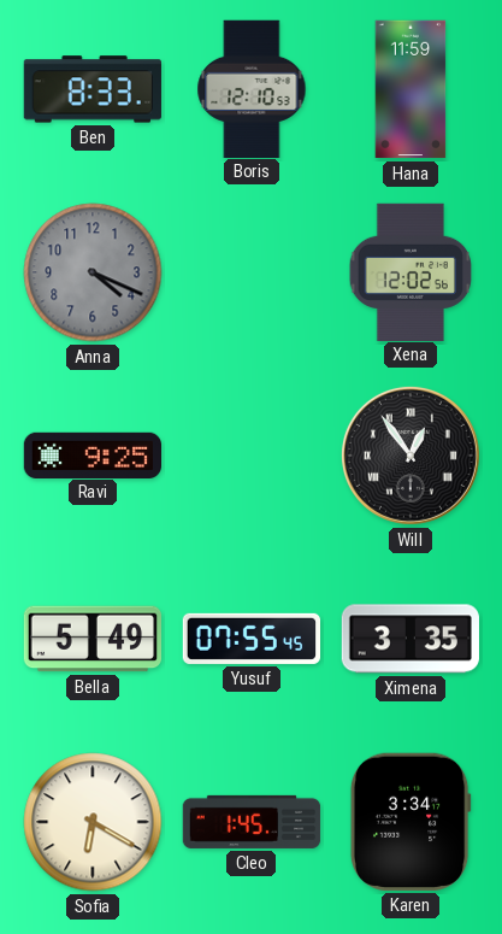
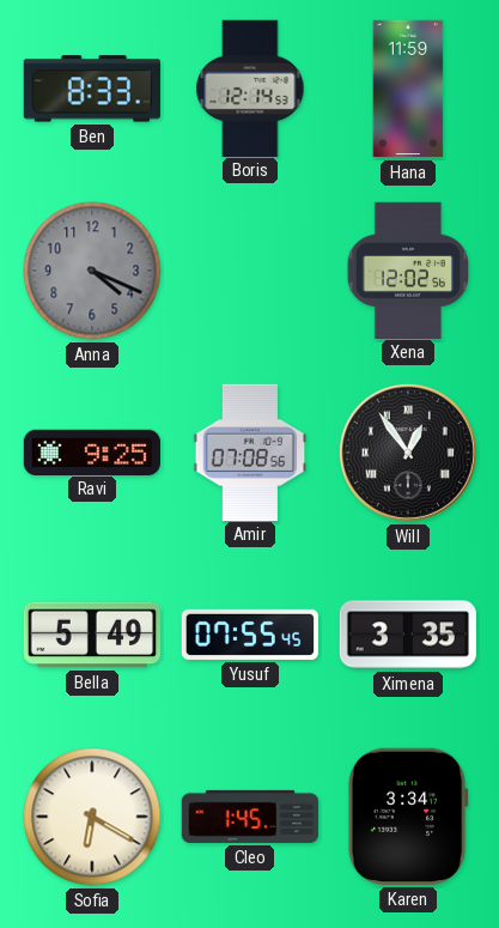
Boris: 12:10 -> 12:14
Amir: none -> 07:08
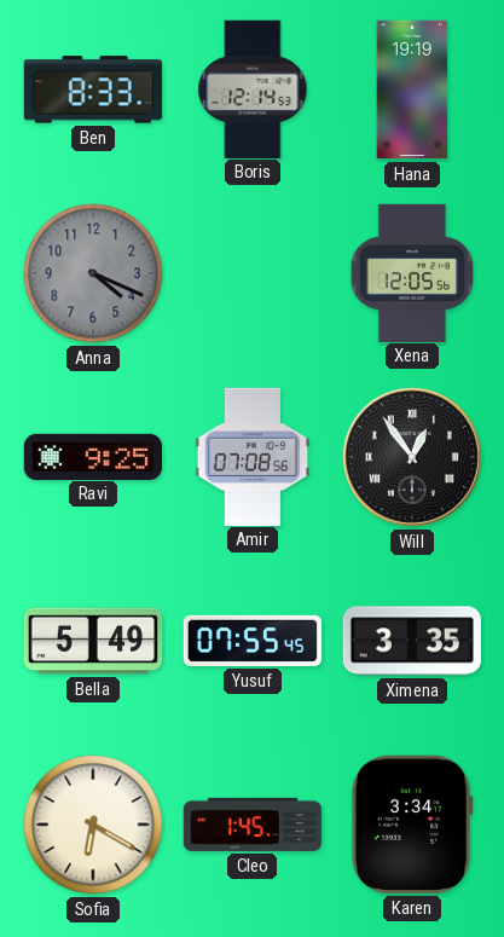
Hana: 11:59 -> 19:19
Xena: 12:02 -> 12:05
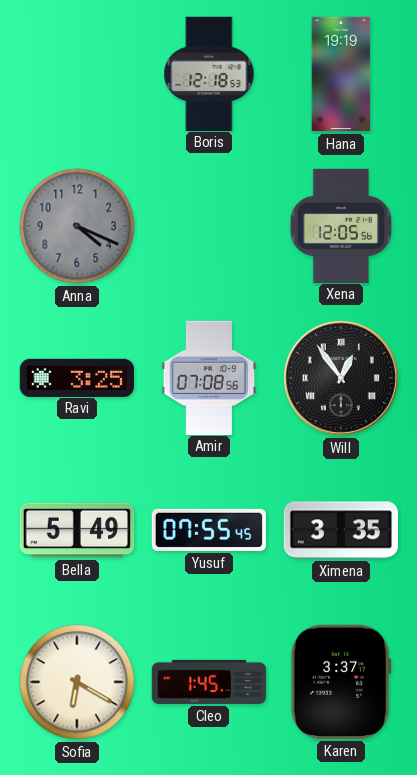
Ben: 8:33 -> none
Boris: 12:14 -> 12:18
Ravi: 9:25 -> 3:25
Karen: 3:34 -> 3:37
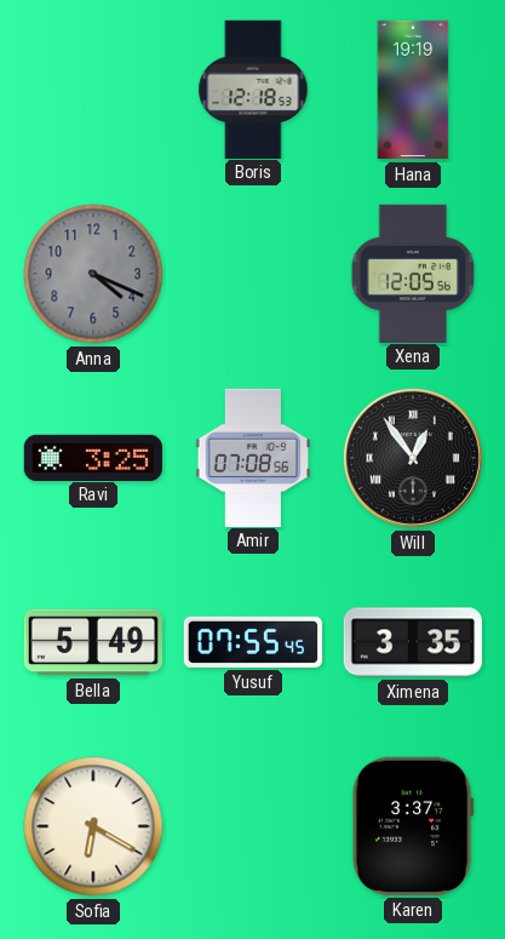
Cleo: 1:45 -> none
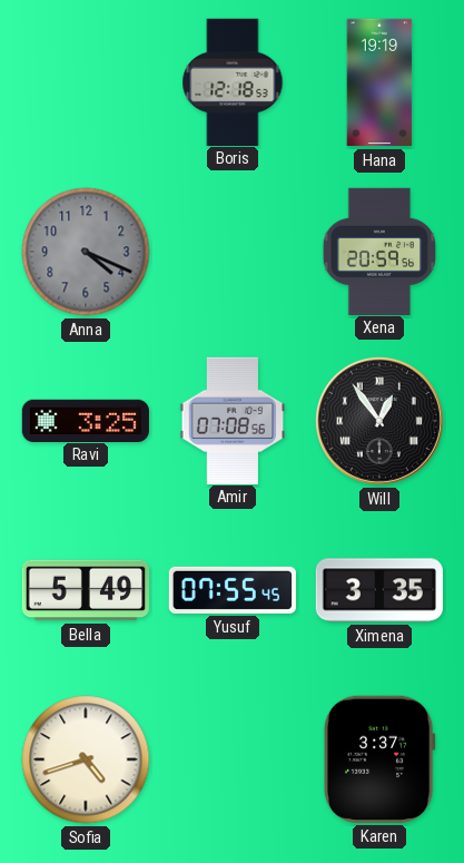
Xena: 12:05 -> 20:59
Sofia: 6:20 -> 4:42
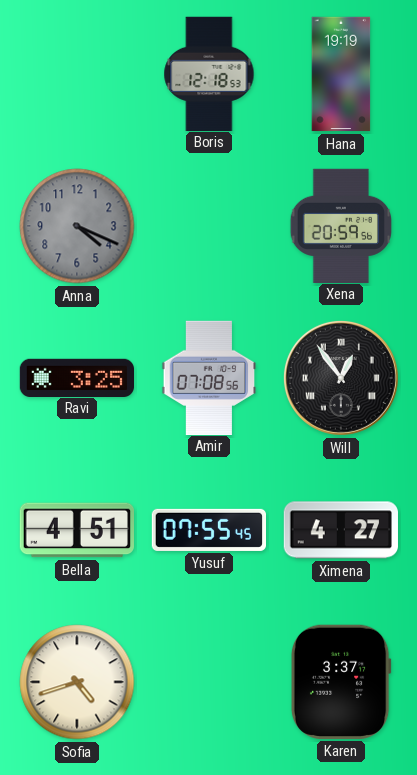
Bella: 5:49 -> 4:51
Ximena: 3:35 -> 4:27
